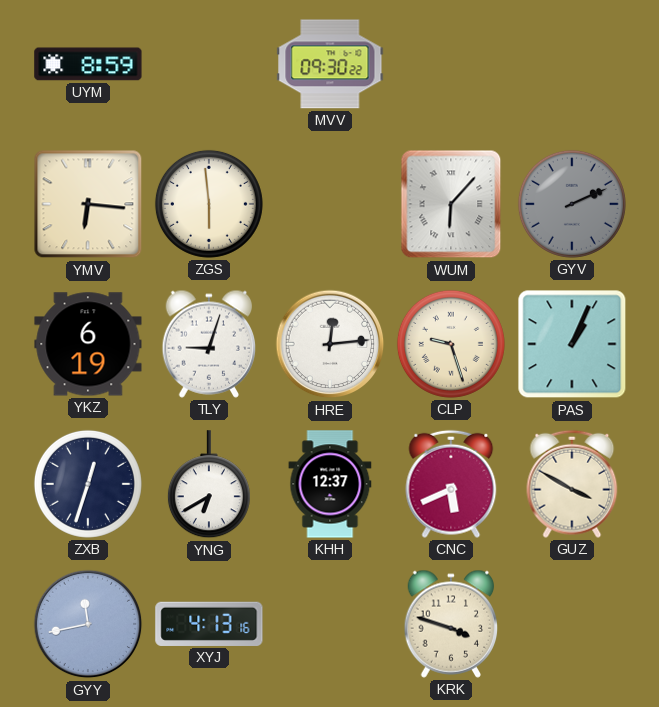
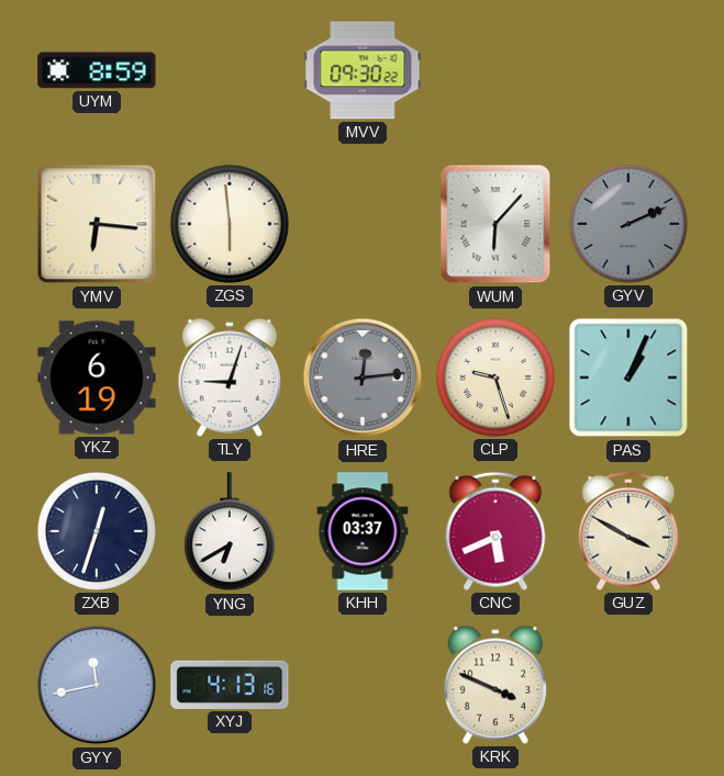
HRE dial: white -> grey
KHH: 12:37 -> 03:37
KRK: 3:48 -> 3:49
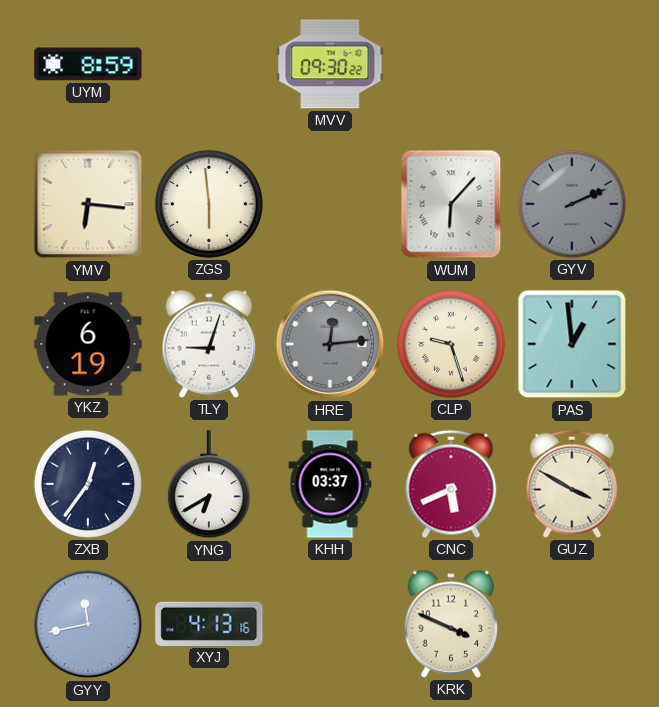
PAS: 1:04 -> 12:59
ZXB: 12:33 -> 12:36
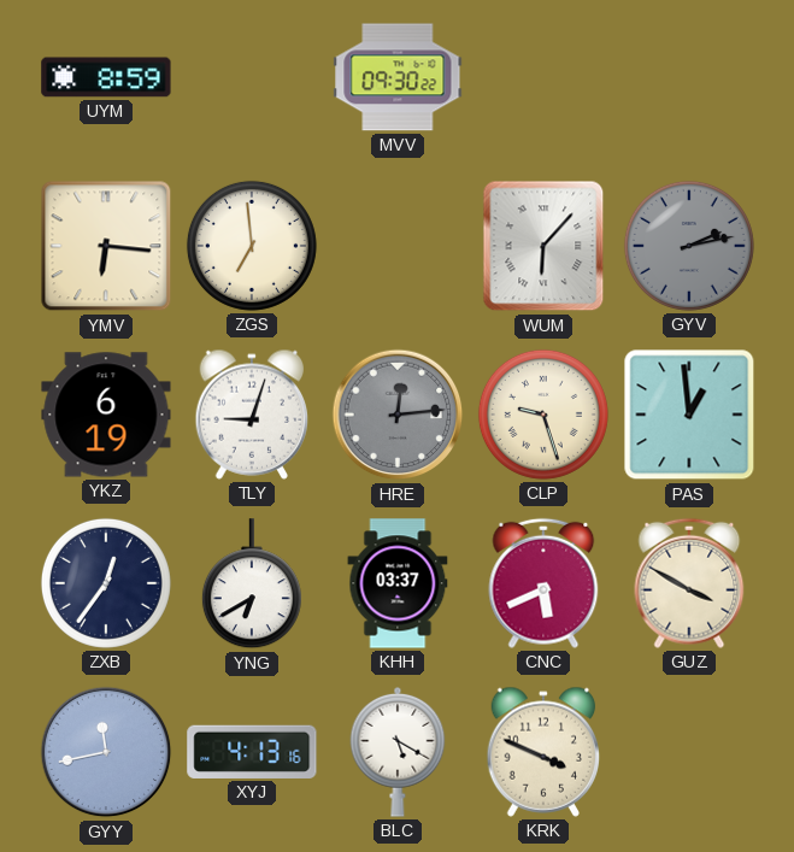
ZGS: 5:59 -> 6:59
GYV: 2:11 -> 2:13
BLC: none -> 5:20
